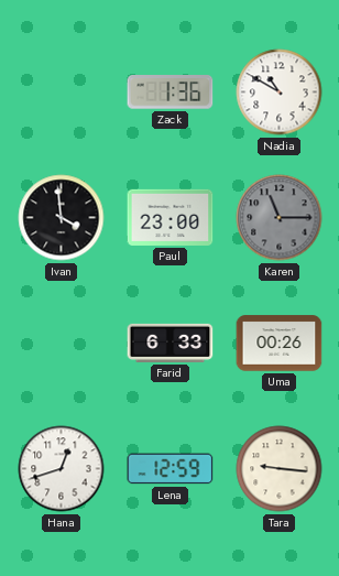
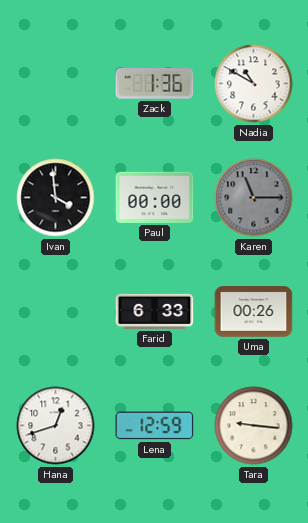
Paul: 23:00 -> 00:00
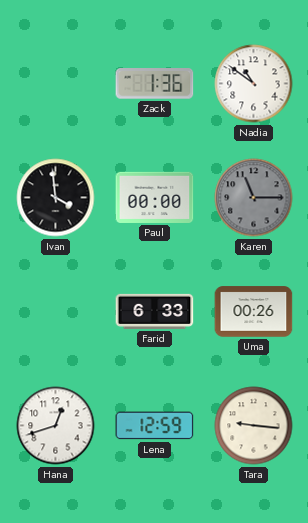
Nadia: 10:50 -> 10:51
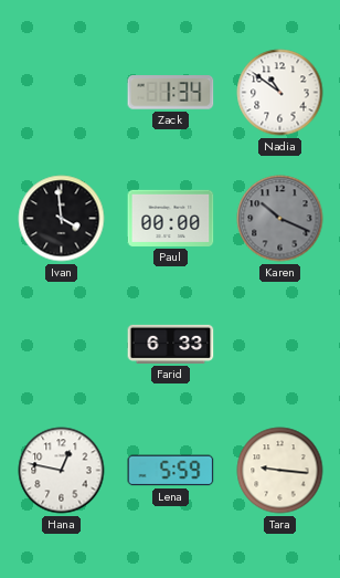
Zack: 1:36 -> 1:34
Karen: 11:15 -> 10:19
Uma: 00:26 -> none
Hana: 12:42 -> 12:47
Lena: 12:59 -> 5:59
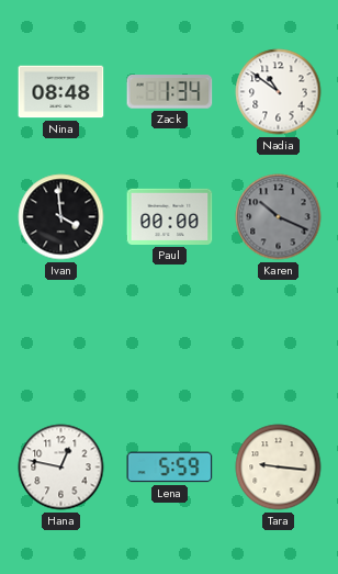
Nina: none -> 08:48
Farid: 6:33 -> none
